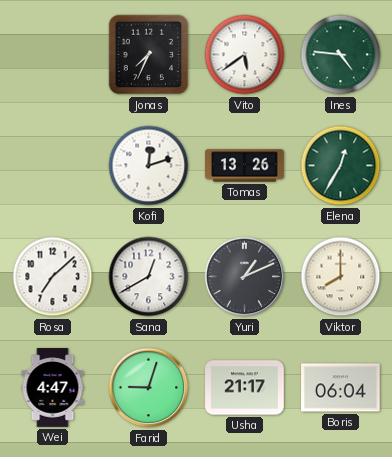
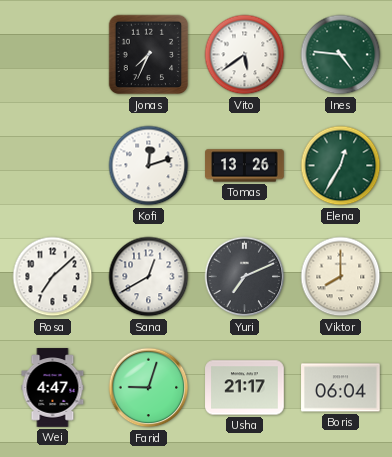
Yuri: 1:11 -> 7:11
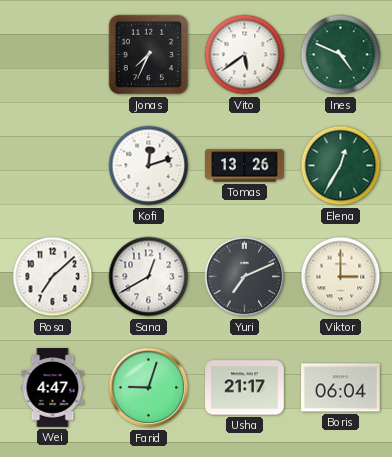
Ines: 4:46 -> 4:49
Viktor: 8:00 -> 3:00
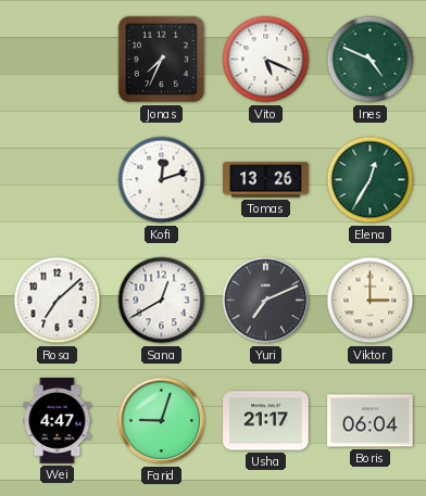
Vito: 5:39 -> 5:19
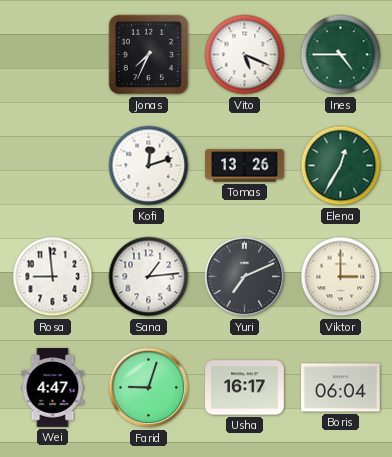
Ines: 4:49 -> 4:45
Rosa: 7:08 -> 8:59
Sana: 12:40 -> 1:14
Usha: 21:17 -> 16:17
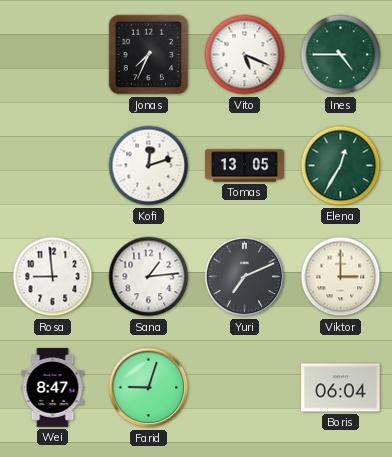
Tomas: 13:26 -> 13:05
Wei: 4:47 -> 8:47
Usha: 16:17 -> none
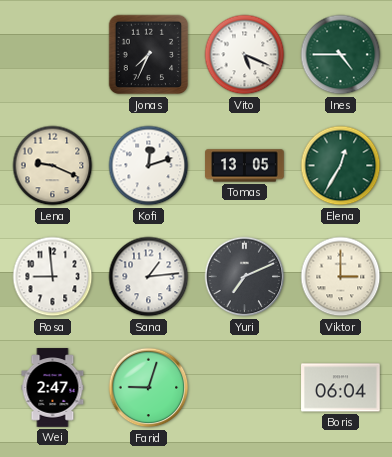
Lena: none -> 9:19
Wei: 8:47 -> 2:47
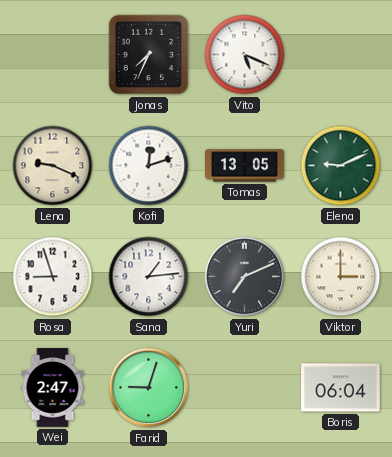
Ines: 4:45 -> none
Elena: 12:35 -> 9:11
Rosa: 8:59 -> 8:57
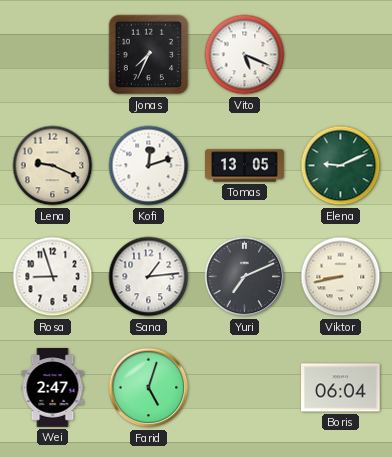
Viktor: 3:00 -> 8:43
Farid: 9:03 -> 5:03
